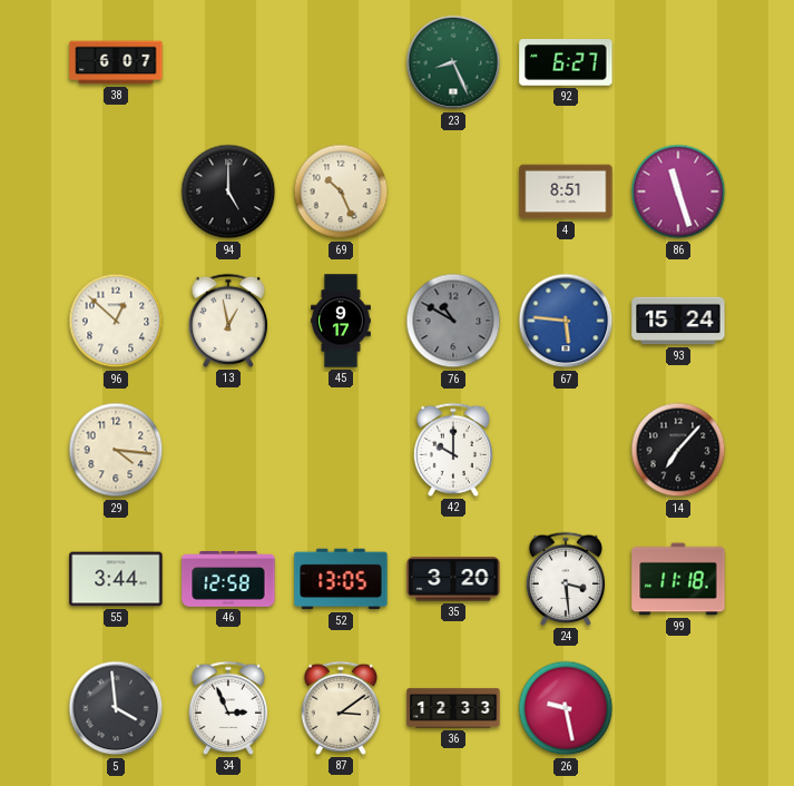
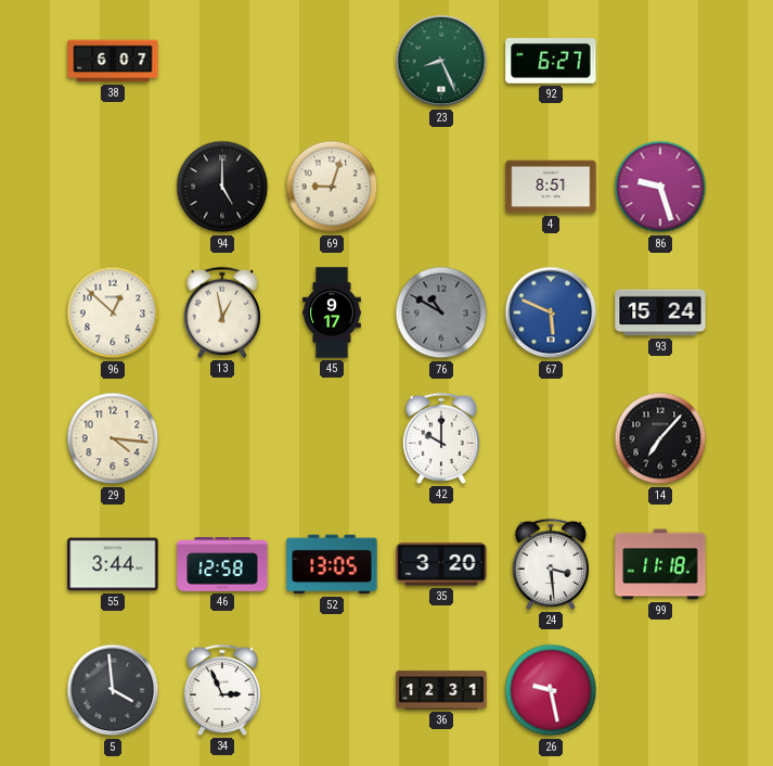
69: 10:26 -> 9:03
86: 11:27 -> 9:27
67: 5:46 -> 5:49
87: 3:09 -> none
36: 12:33 -> 12:31
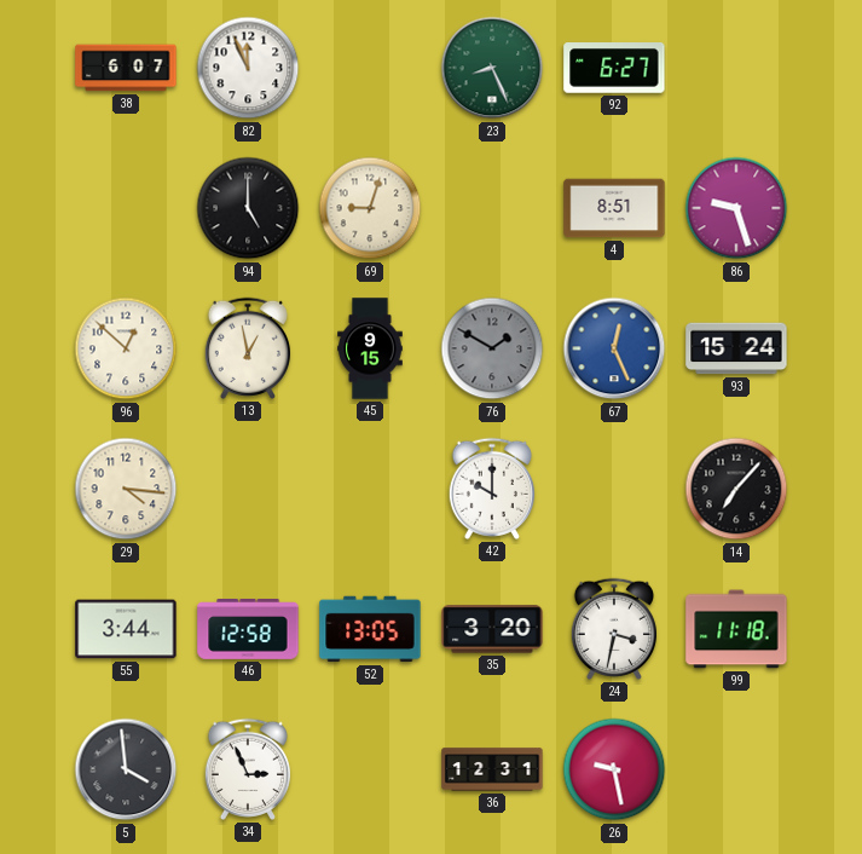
82: none -> 11:56
45: 9:17 -> 9:15
76: 10:50 -> 1:50
67: 5:49 -> 12:26
24: 3:29 -> 3:32
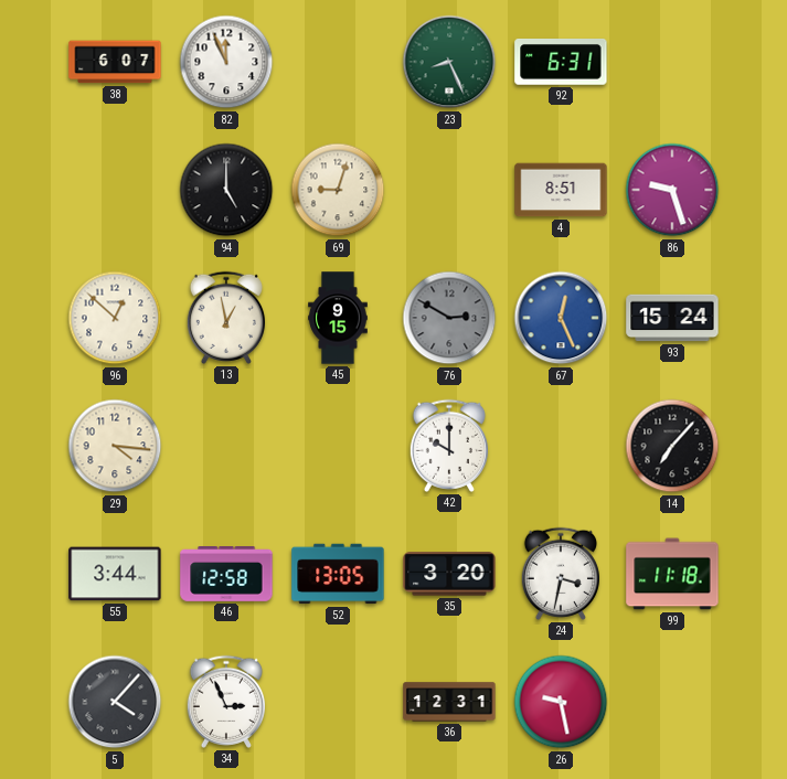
92: 6:27 -> 6:31
76: 1:50 -> 2:50
5: 3:59 -> 4:07
